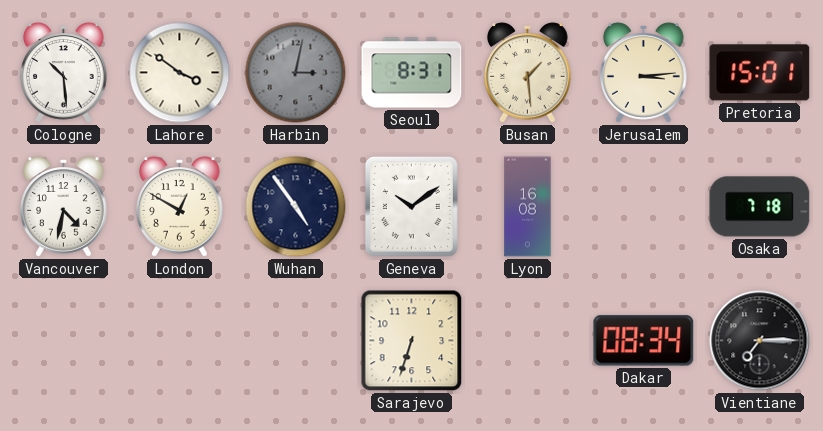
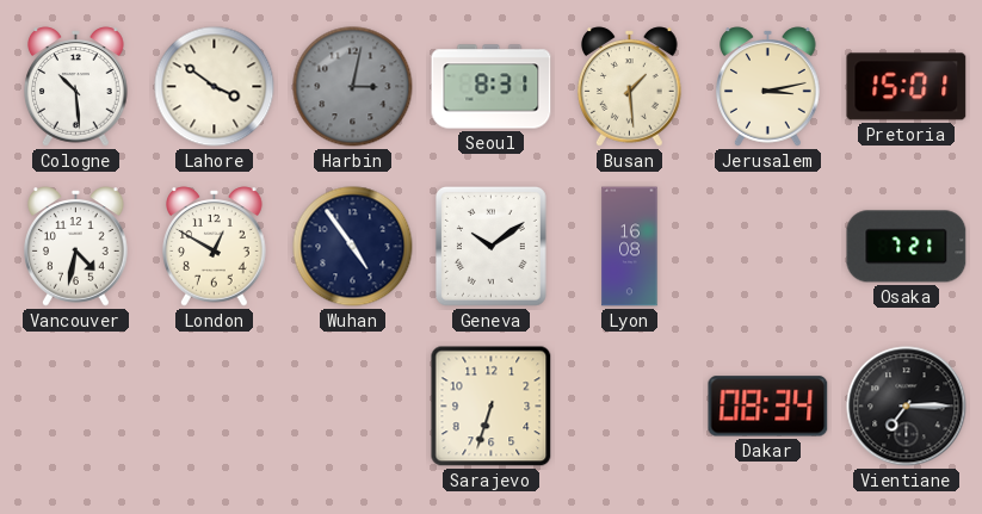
Jerusalem: 3:14 -> 3:13
Osaka: 7:18 -> 7:21
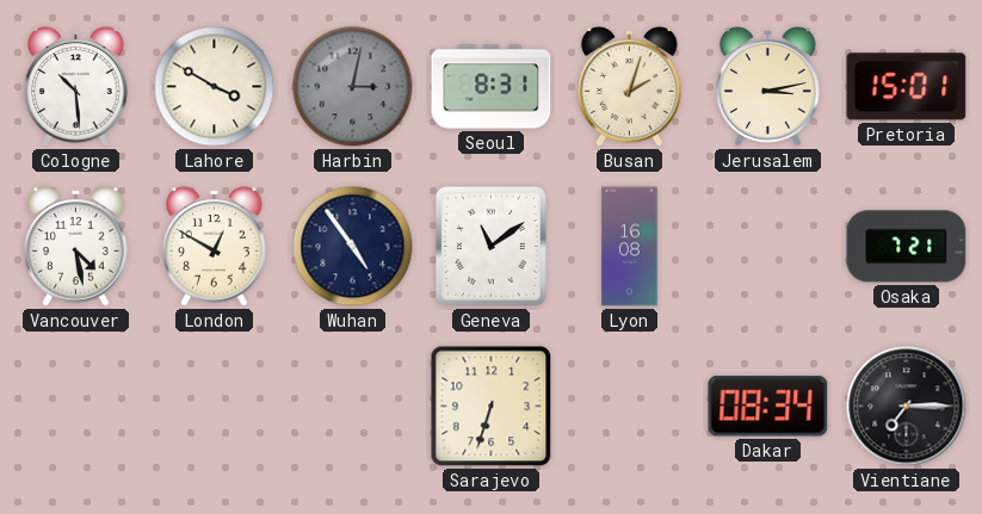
Lahore: 3:51 -> 3:50
Busan: 1:29 -> 2:03
Vancouver: 4:32 -> 4:28
Geneva: 10:09 -> 11:09
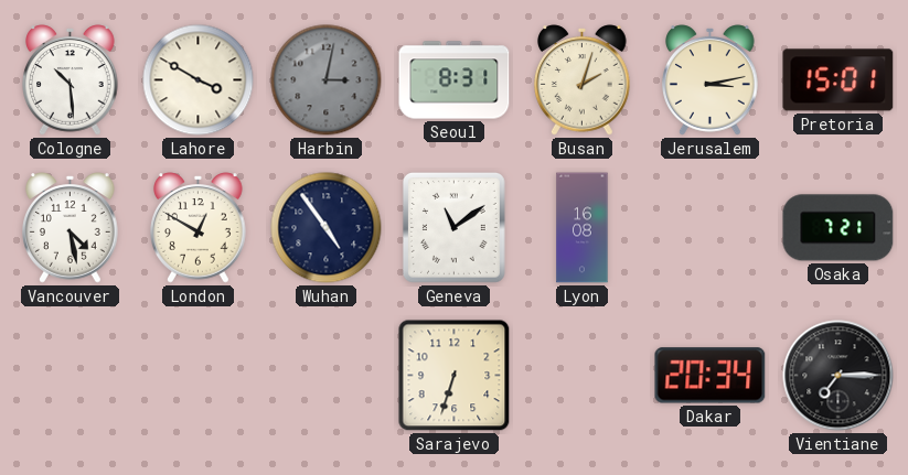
Dakar: 08:34 -> 20:34
